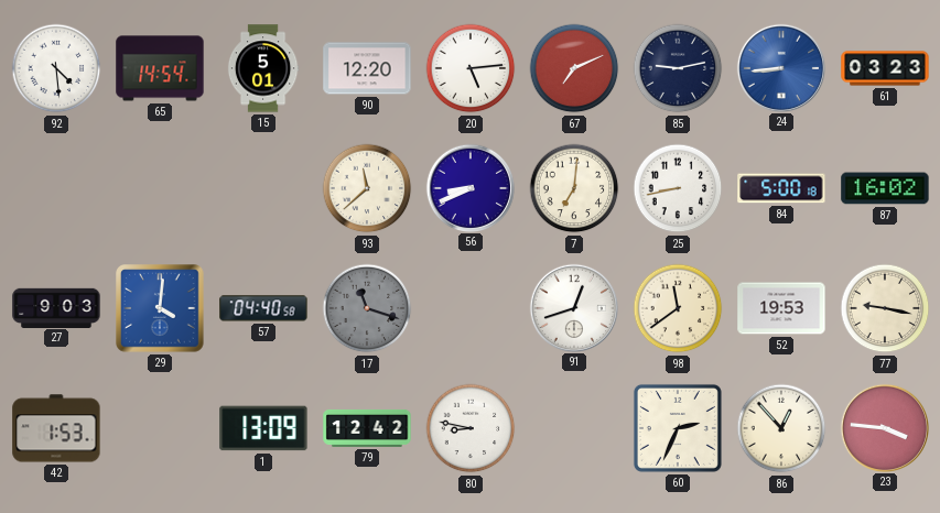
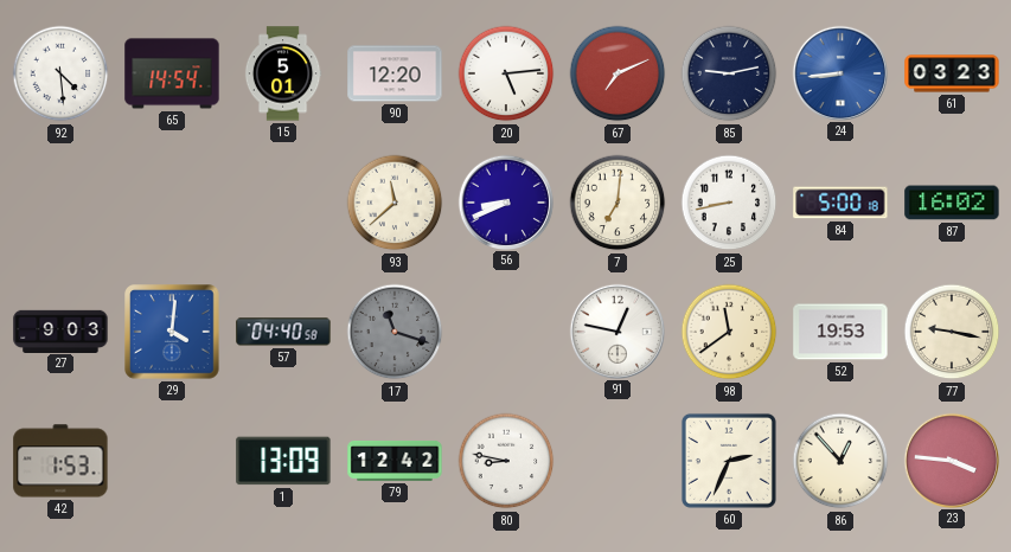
91: 12:42 -> 12:47
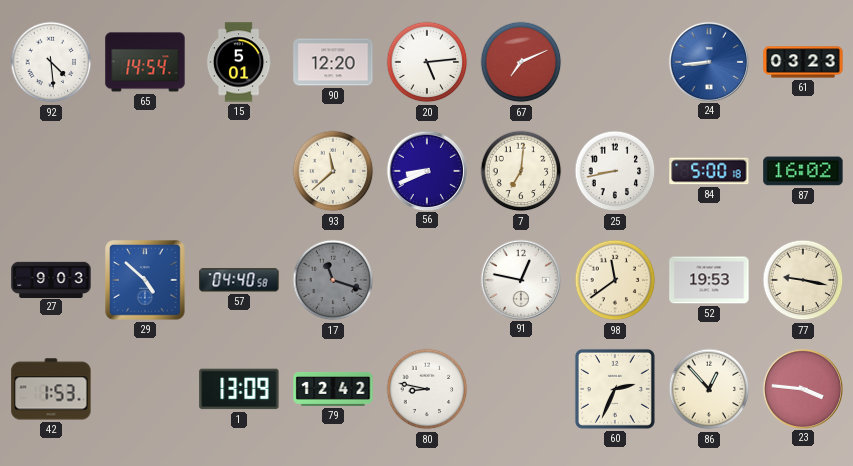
85: 9:13 -> none
29: 4:01 -> 4:52
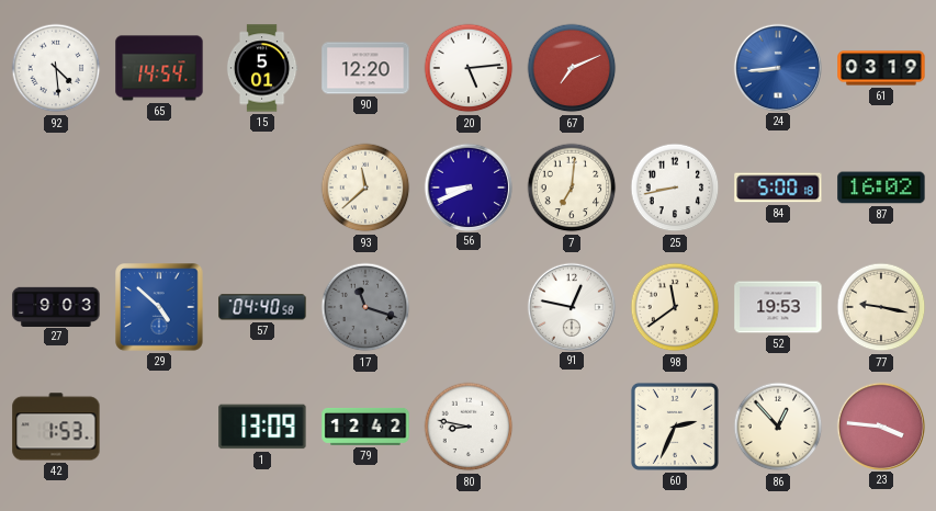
61: 03:23 -> 03:19
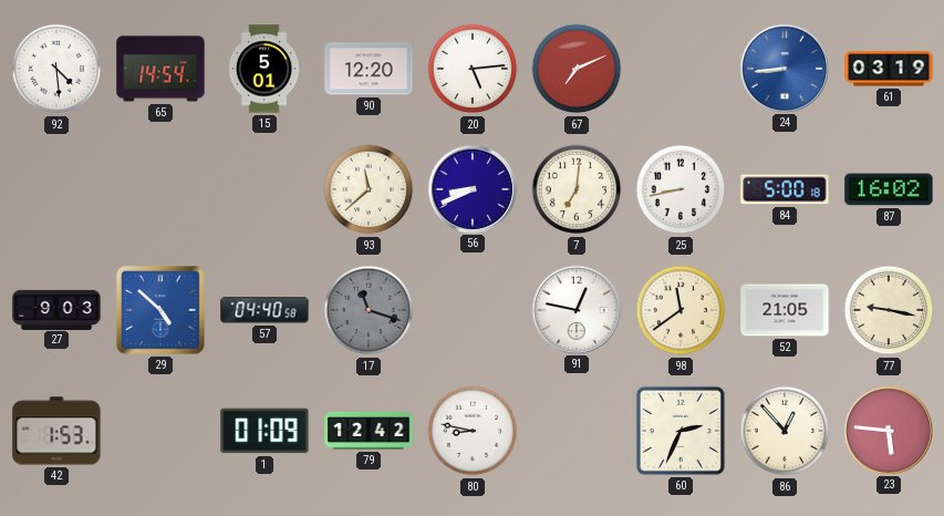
52: 19:53 -> 21:05
1: 13:09 -> 01:09
23: 3:46 -> 5:46
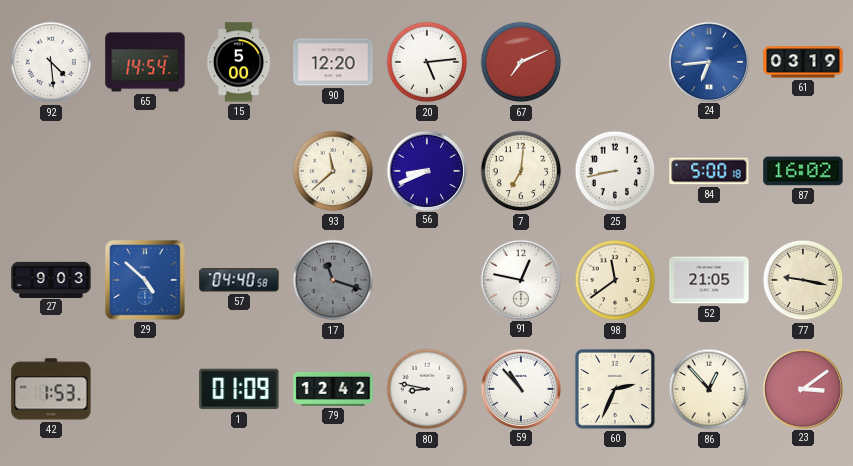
15: 5:01 -> 5:00
24: 8:44 -> 6:44
59: none -> 10:53
23: 5:46 -> 3:09
